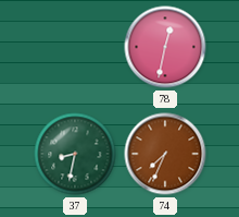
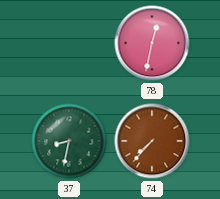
74: 7:34 -> 7:37
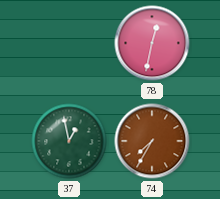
37: 8:32 -> 12:58
74: 7:37 -> 7:35
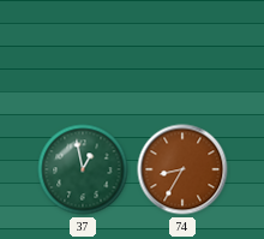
78: 12:32 -> none
74: 7:35 -> 8:35
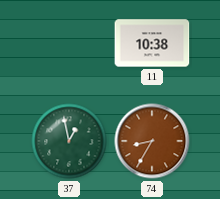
11: none -> 10:38
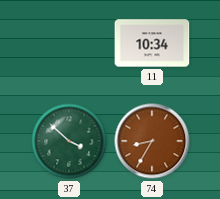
11: 10:38 -> 10:34
37: 12:58 -> 3:52
